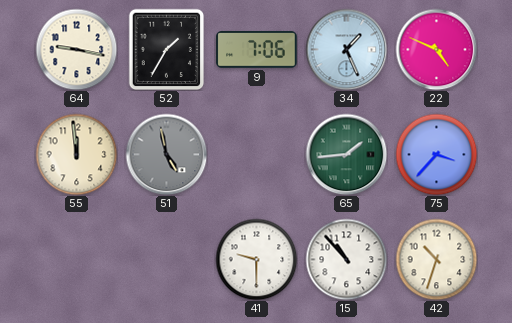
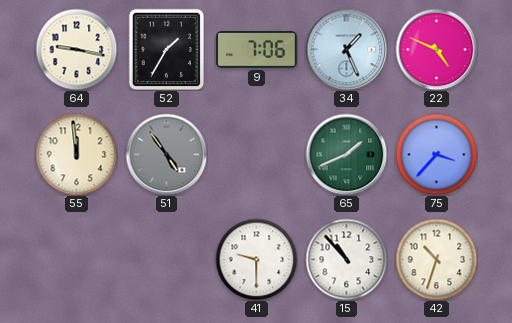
51: 4:58 -> 4:54
65: 1:44 -> 1:41
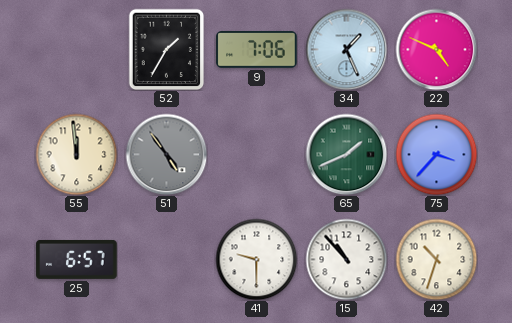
64: 9:17 -> none
25: none -> 6:57
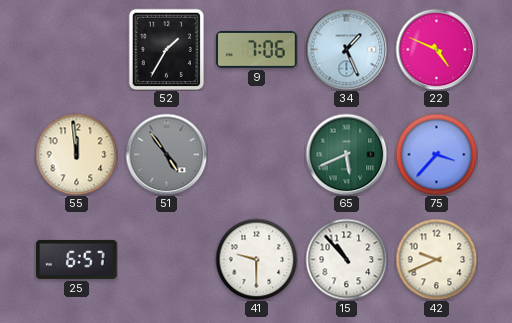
65: 1:41 -> 5:41
42: 10:33 -> 9:41
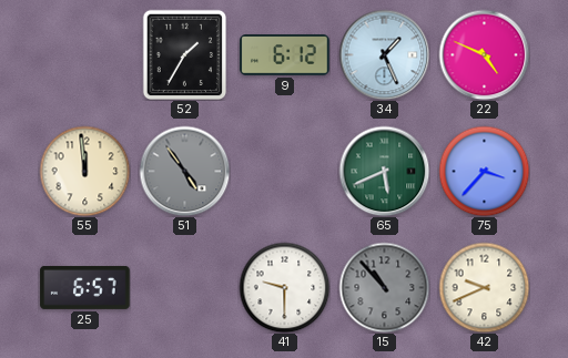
9: 7:06 -> 6:12
15 dial: white -> grey
